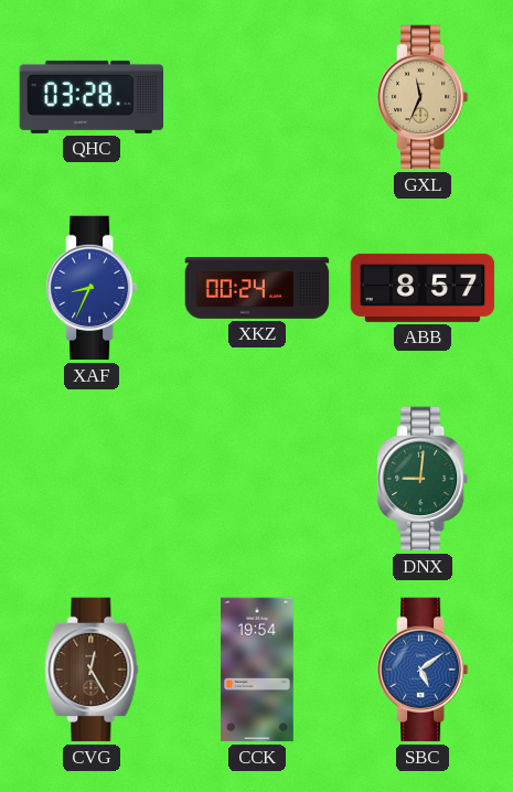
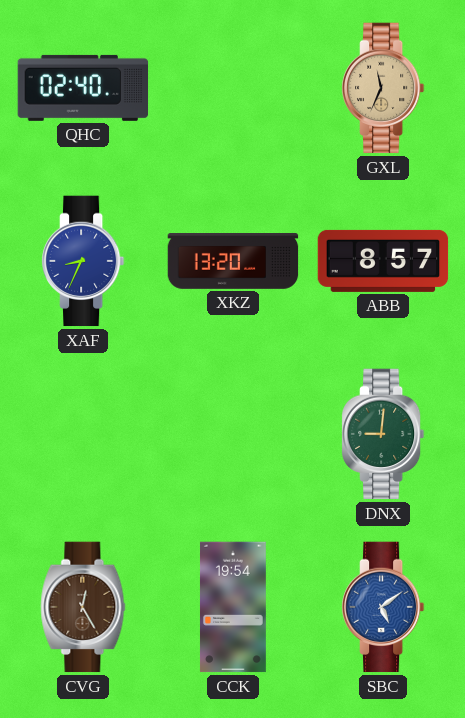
QHC: 03:28 -> 02:40
XKZ: 00:24 -> 13:20
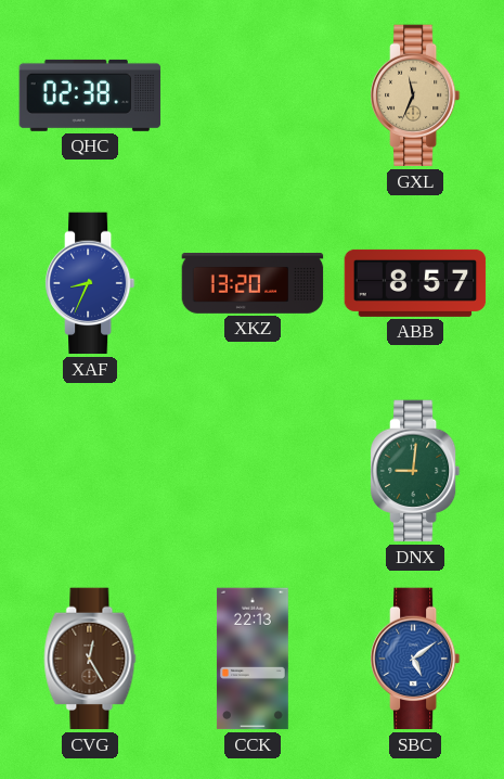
QHC: 02:40 -> 02:38
CCK: 19:54 -> 22:13
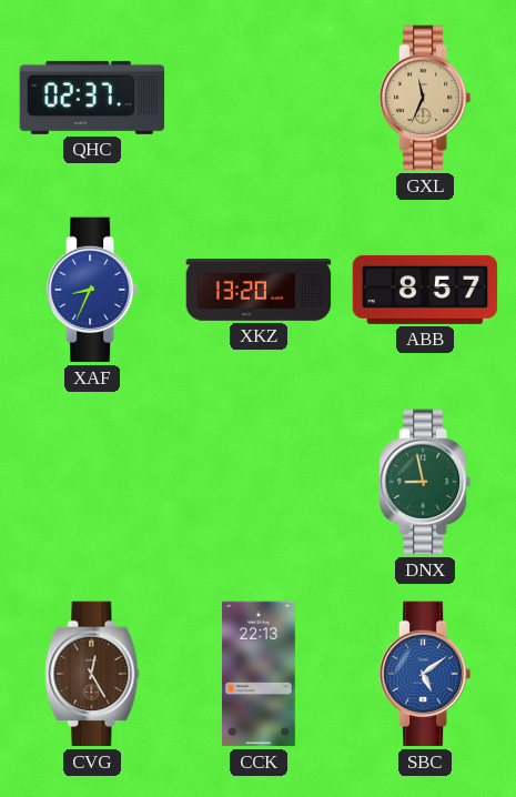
QHC: 02:38 -> 02:37
DNX: 9:01 -> 8:58
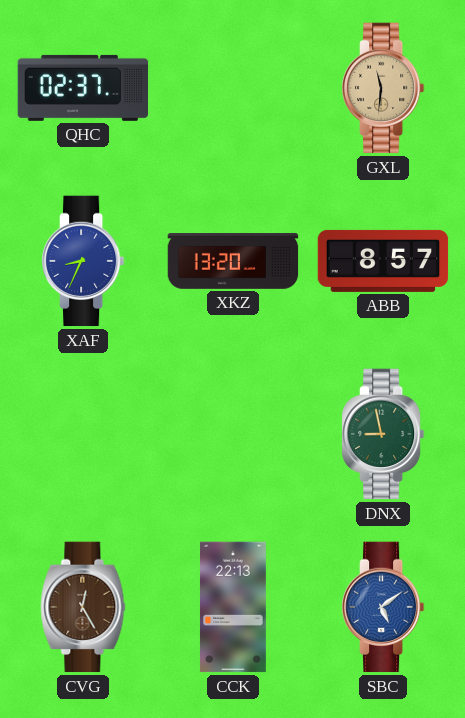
GXL: 11:34 -> 11:31
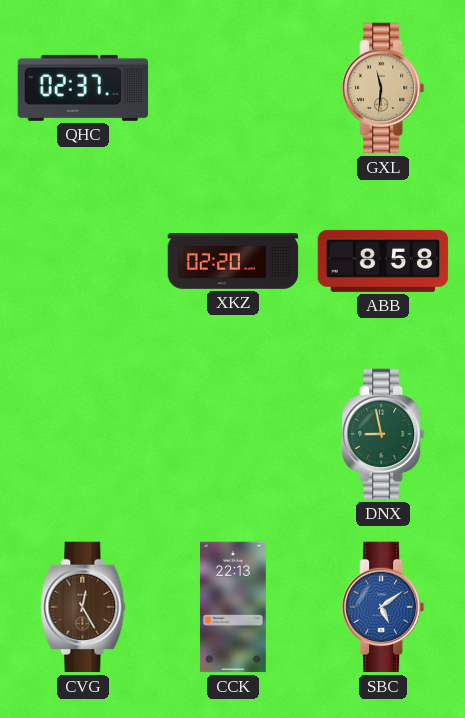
XAF: 8:34 -> none
XKZ: 13:20 -> 02:20
ABB: 8:57 -> 8:58
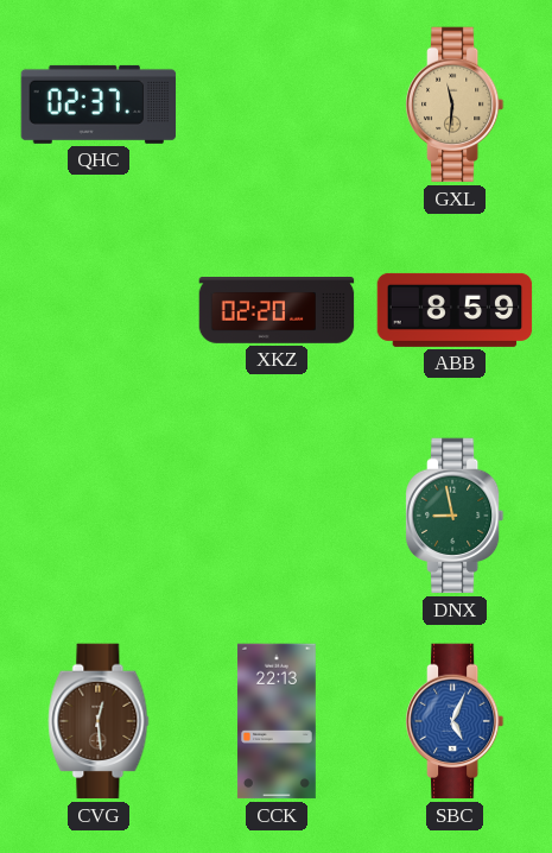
ABB: 8:58 -> 8:59
CVG: 12:25 -> 12:29
SBC: 5:09 -> 5:04
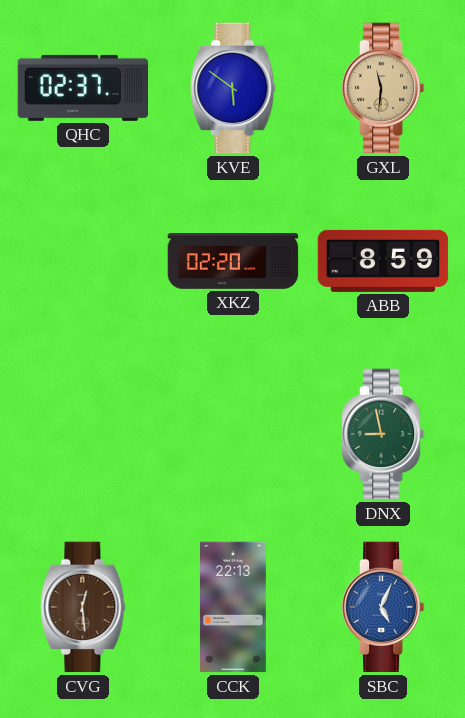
KVE: none -> 5:51
